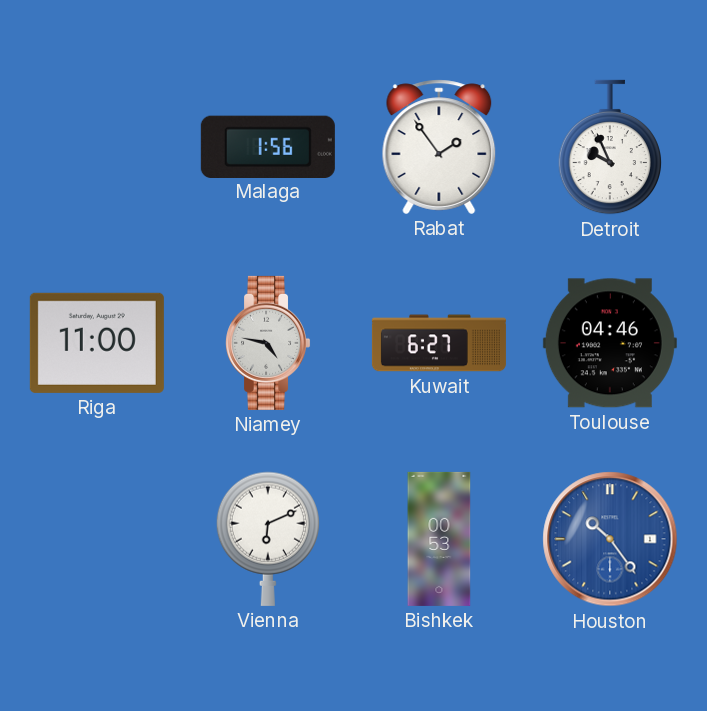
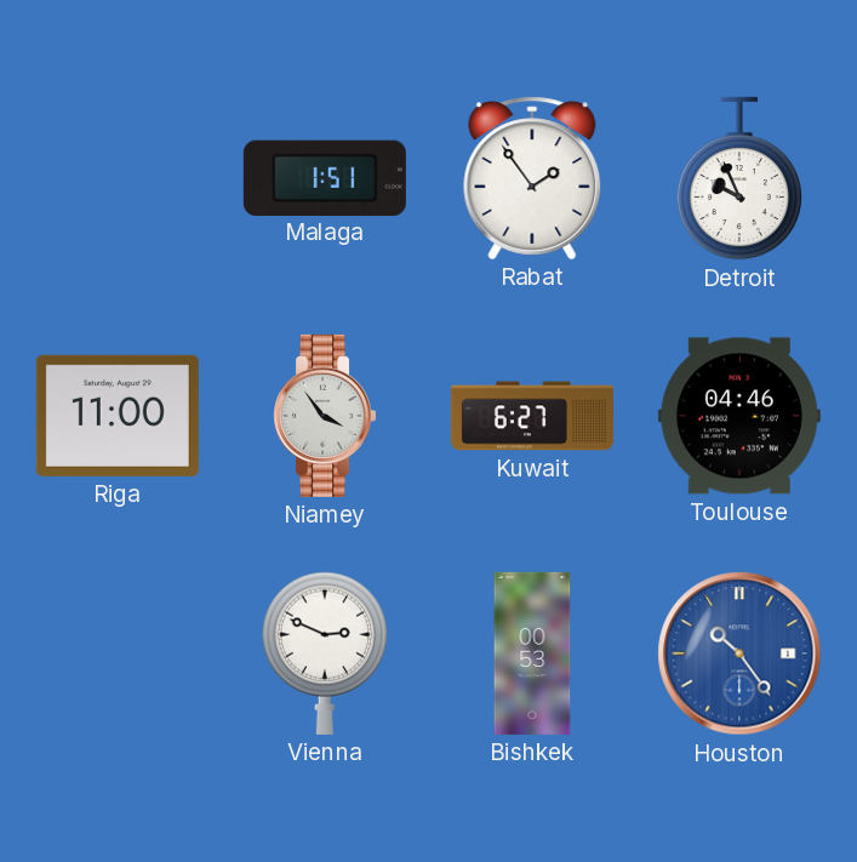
Malaga: 1:56 -> 1:51
Niamey: 4:47 -> 3:54
Vienna: 6:11 -> 2:49
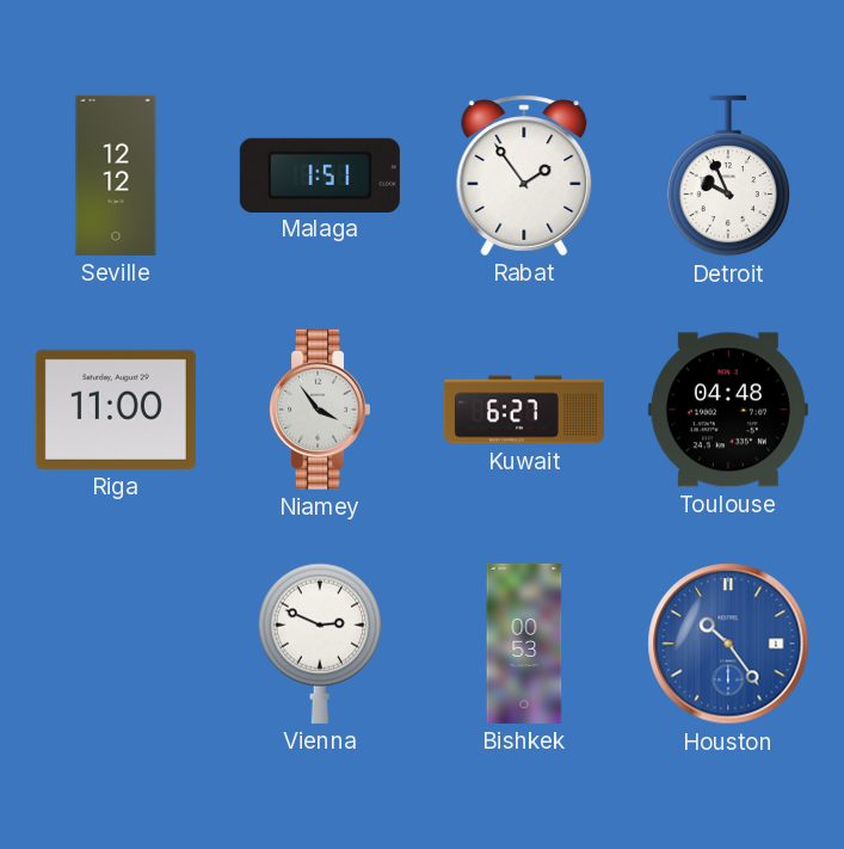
Seville: none -> 12:12
Toulouse: 04:46 -> 04:48
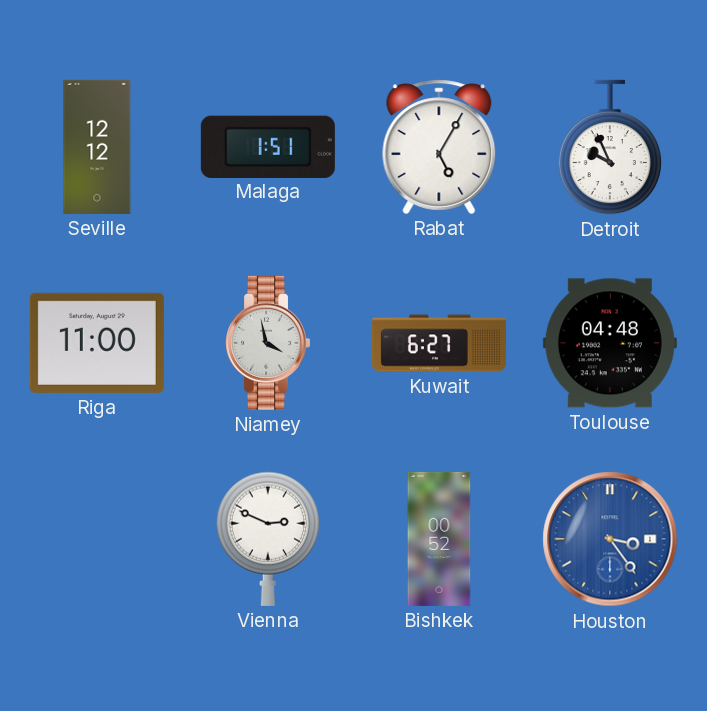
Rabat: 1:54 -> 5:05
Niamey: 3:54 -> 3:58
Bishkek: 00:53 -> 00:52
Houston: 10:24 -> 3:24
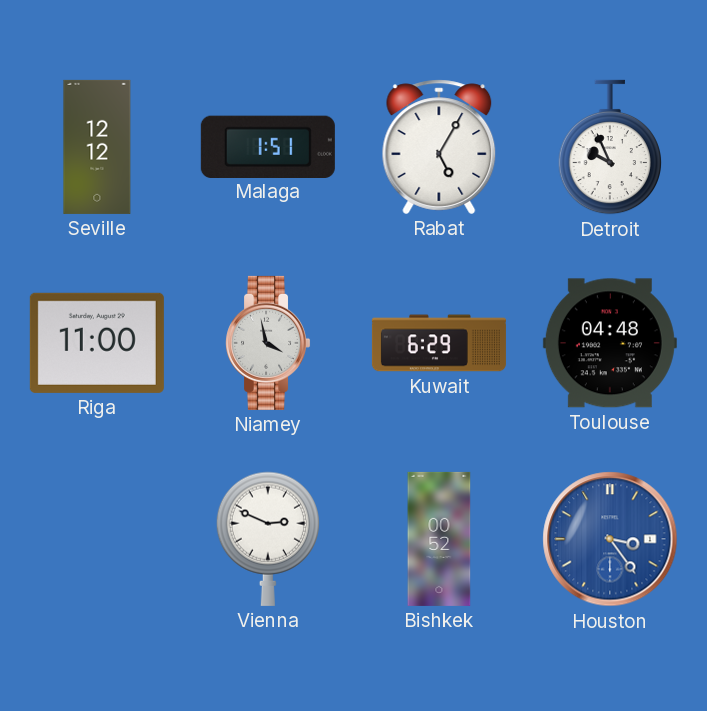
Kuwait: 6:27 -> 6:29
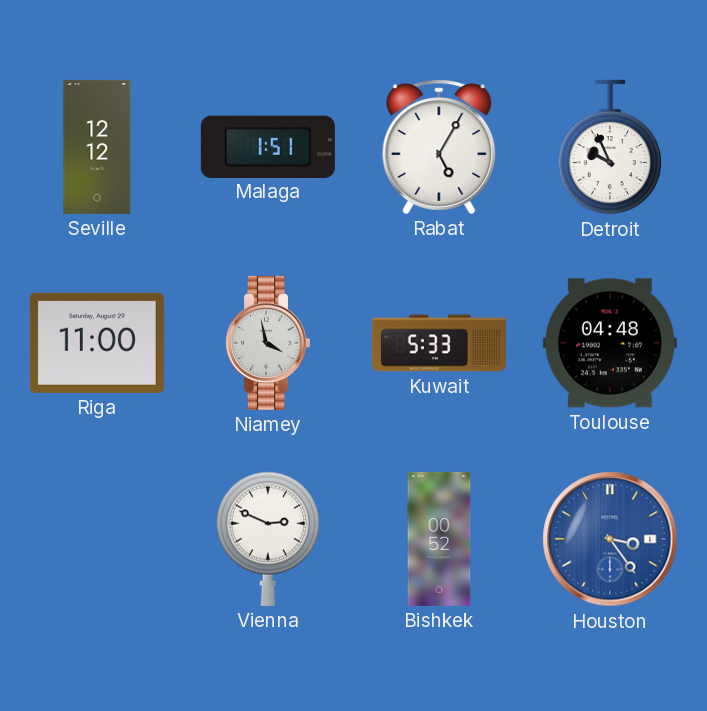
Kuwait: 6:29 -> 5:33
